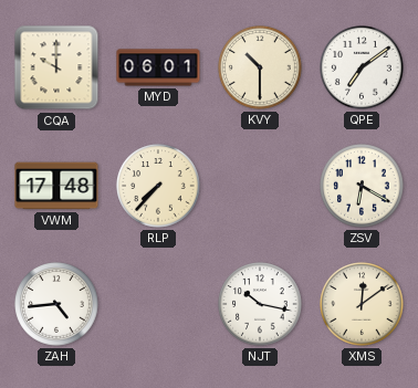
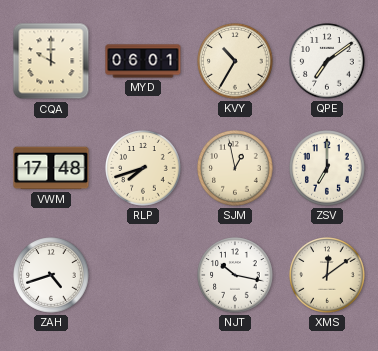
KVY: 10:30 -> 10:35
RLP: 7:37 -> 7:42
SJM: none -> 12:58
ZSV: 6:20 -> 7:00
ZAH: 4:44 -> 4:42
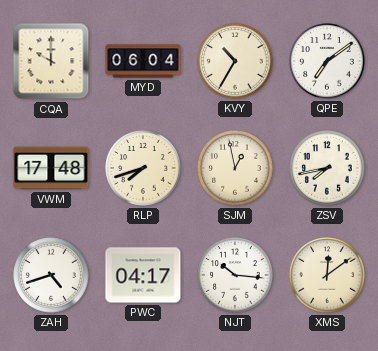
MYD: 06:01 -> 06:04
ZSV: 7:00 -> 7:43
PWC: none -> 04:17
NJT: 10:17 -> 10:16
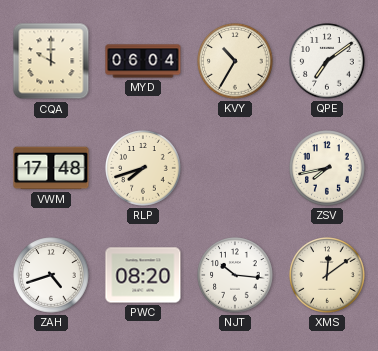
SJM: 12:58 -> none
PWC: 04:17 -> 08:20
